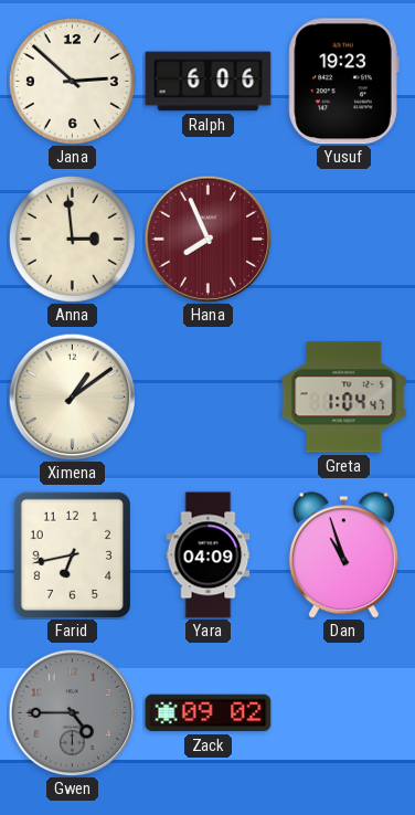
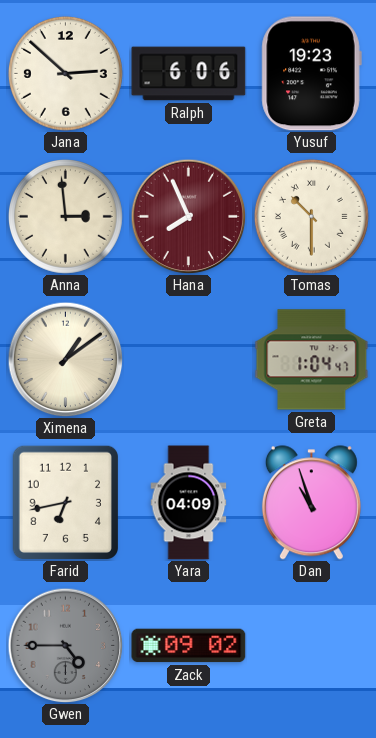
Tomas: none -> 10:30
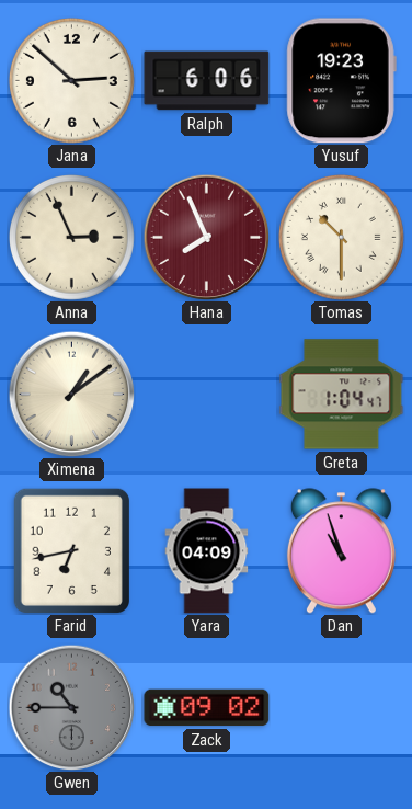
Anna: 2:59 -> 2:56
Gwen: 4:45 -> 10:45
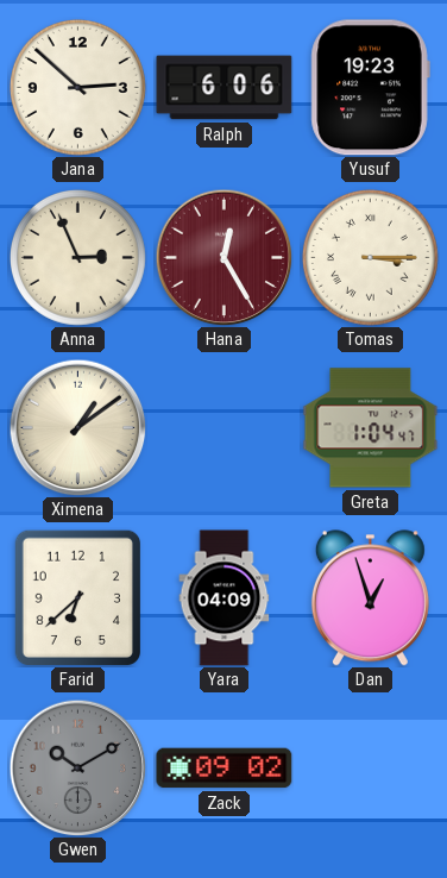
Hana: 7:56 -> 12:25
Tomas: 10:30 -> 3:15
Farid: 6:43 -> 6:38
Dan: 10:57 -> 12:57
Gwen: 10:45 -> 10:10
